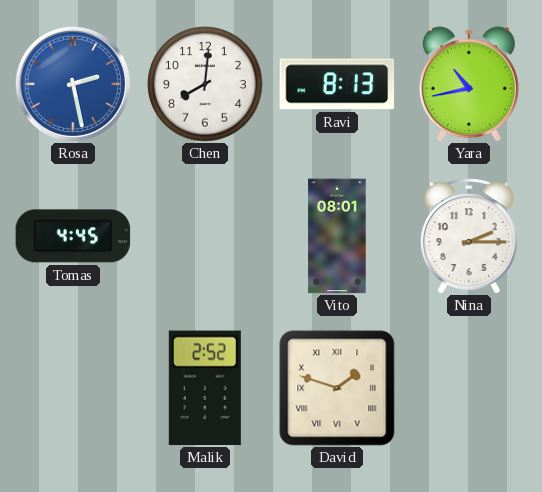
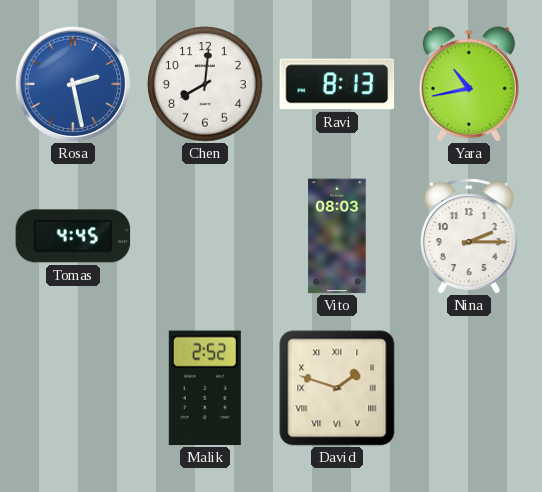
Vito: 08:01 -> 08:03
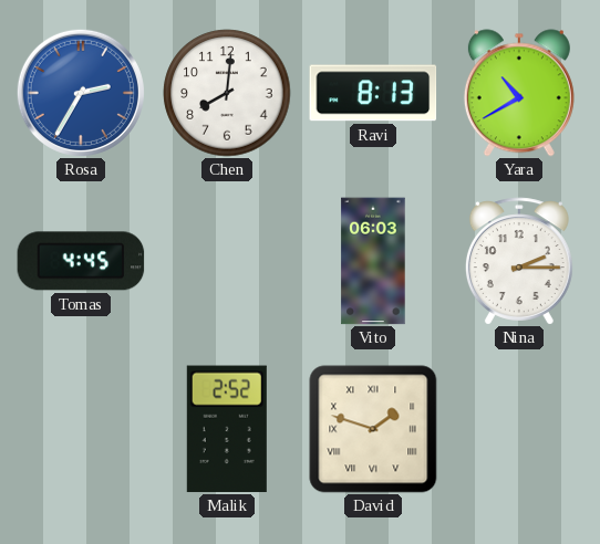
Rosa: 2:28 -> 2:35
Yara: 10:43 -> 10:40
Vito: 08:03 -> 06:03
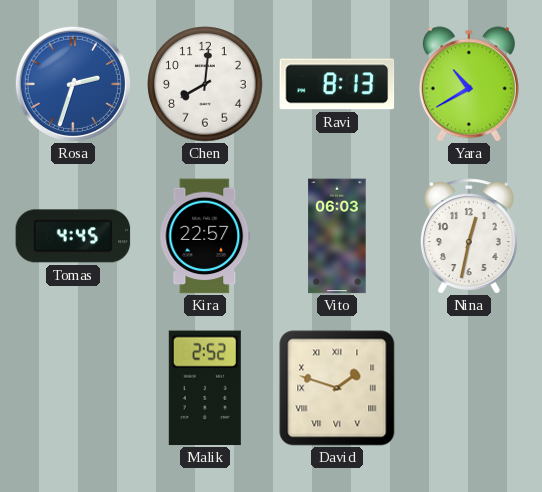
Rosa: 2:35 -> 2:33
Kira: none -> 22:57
Nina: 2:15 -> 12:32
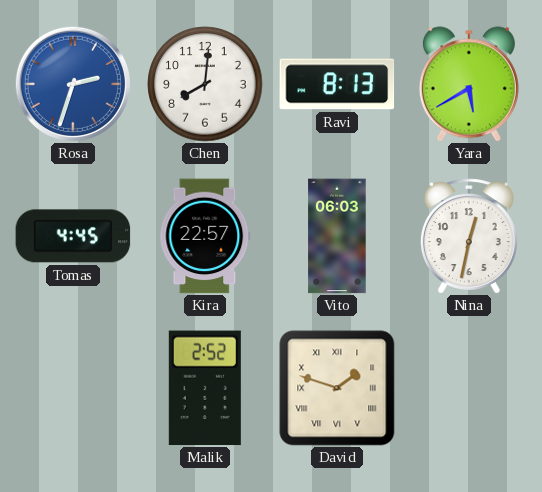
Yara: 10:40 -> 5:40
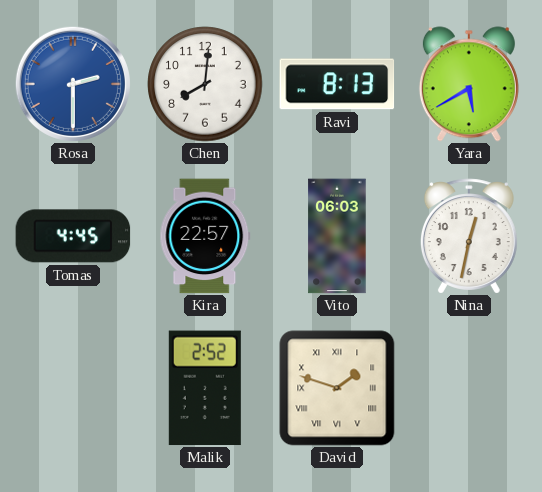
Rosa: 2:33 -> 2:30
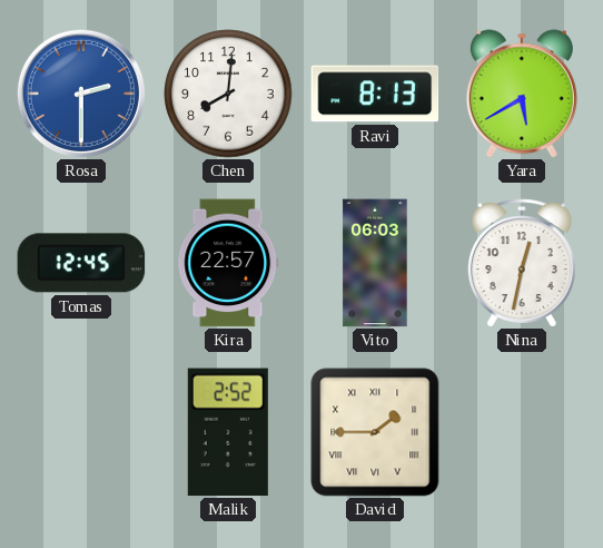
Tomas: 4:45 -> 12:45
David: 1:48 -> 1:45
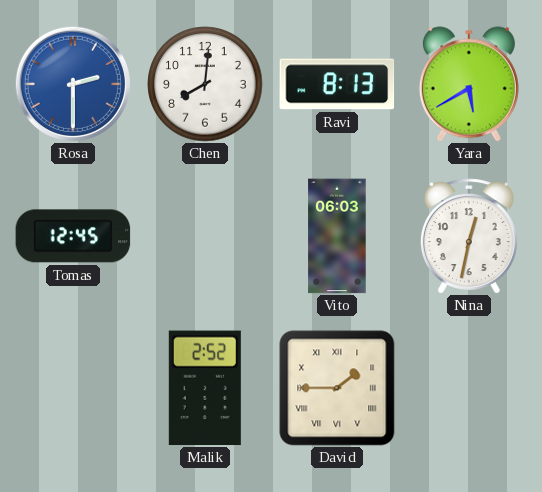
Kira: 22:57 -> none
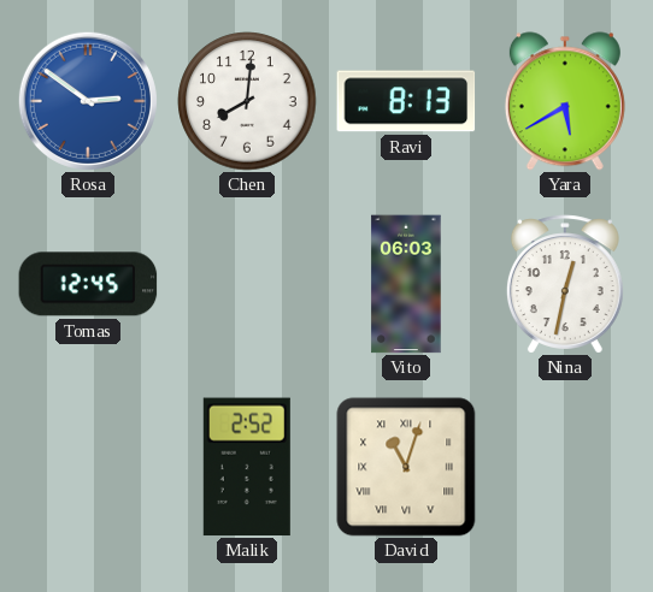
Rosa: 2:30 -> 2:51
David: 1:45 -> 11:03
